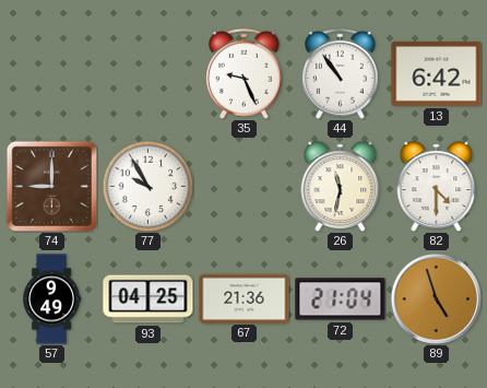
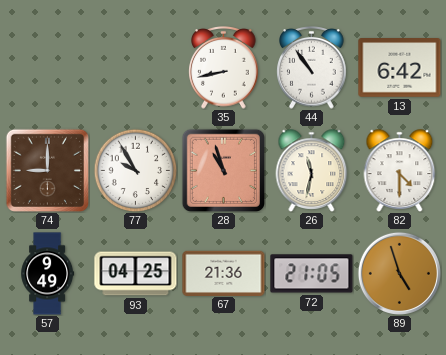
35: 9:26 -> 8:43
28: none -> 10:57
72: 21:04 -> 21:05
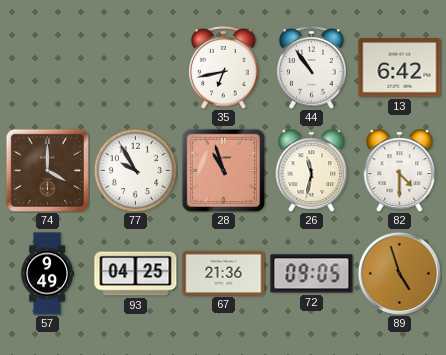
35: 8:43 -> 6:43
74: 9:00 -> 4:00
72: 21:05 -> 09:05
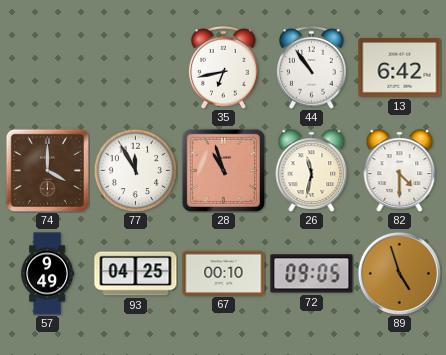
77: 9:55 -> 11:55
67: 21:36 -> 00:10
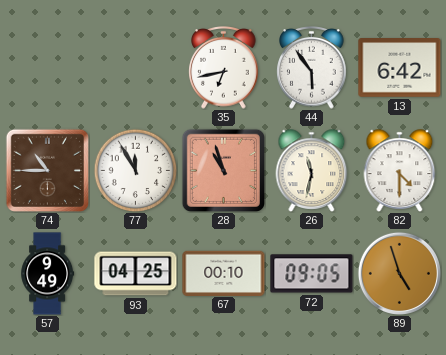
44: 10:54 -> 5:54
74: 4:00 -> 10:45
